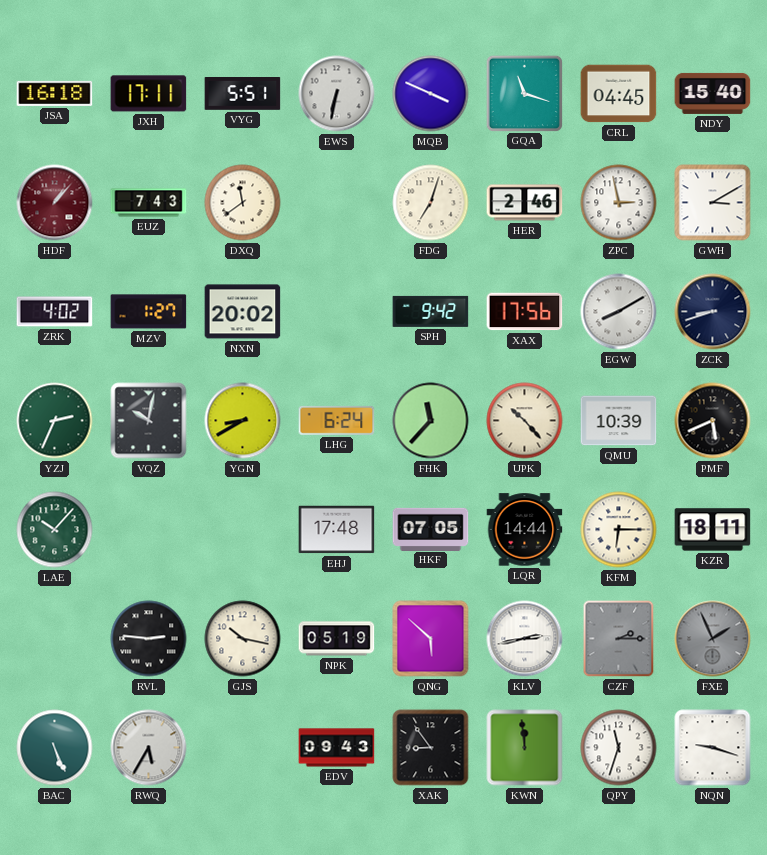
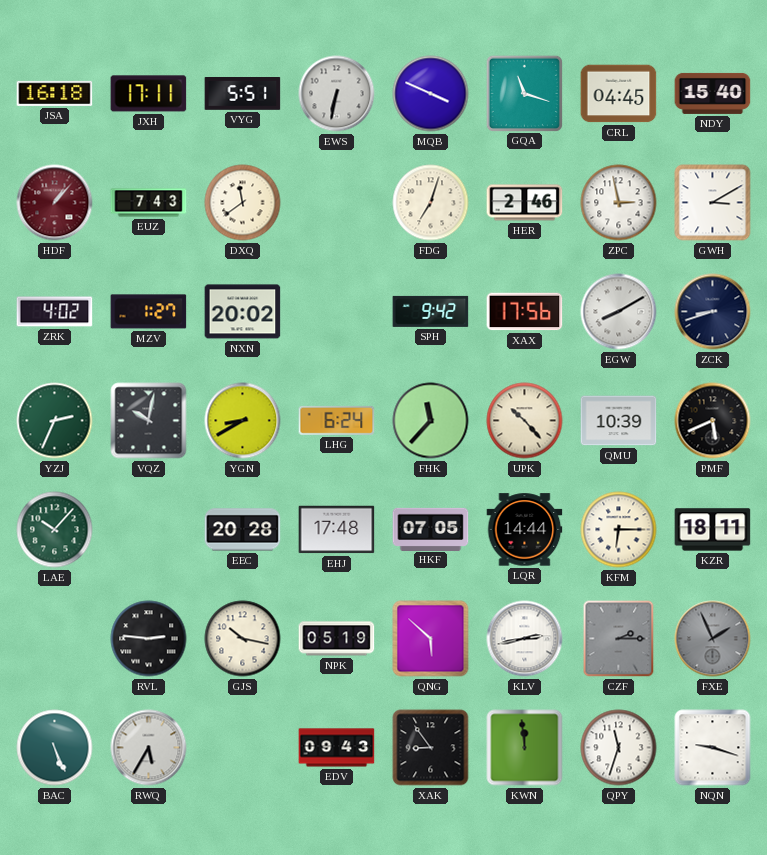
EEC: none -> 20:28
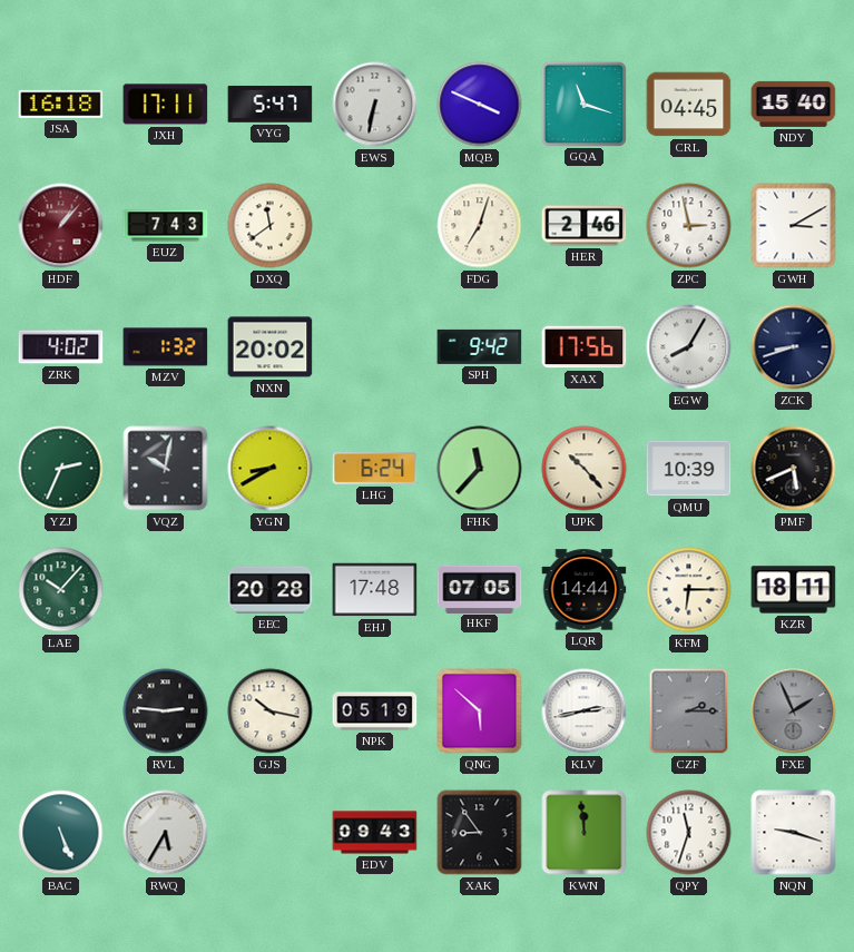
VYG: 5:51 -> 5:47
MZV: 1:27 -> 1:32
EGW: 8:10 -> 8:05
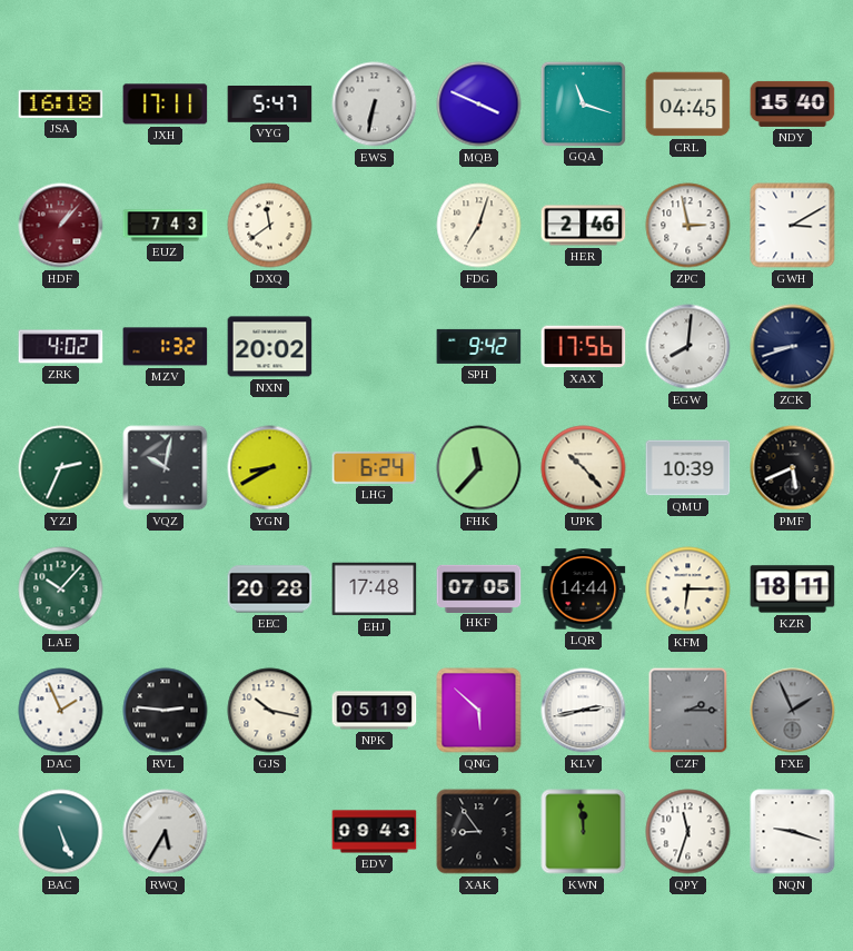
EGW: 8:05 -> 8:01
DAC: none -> 1:56
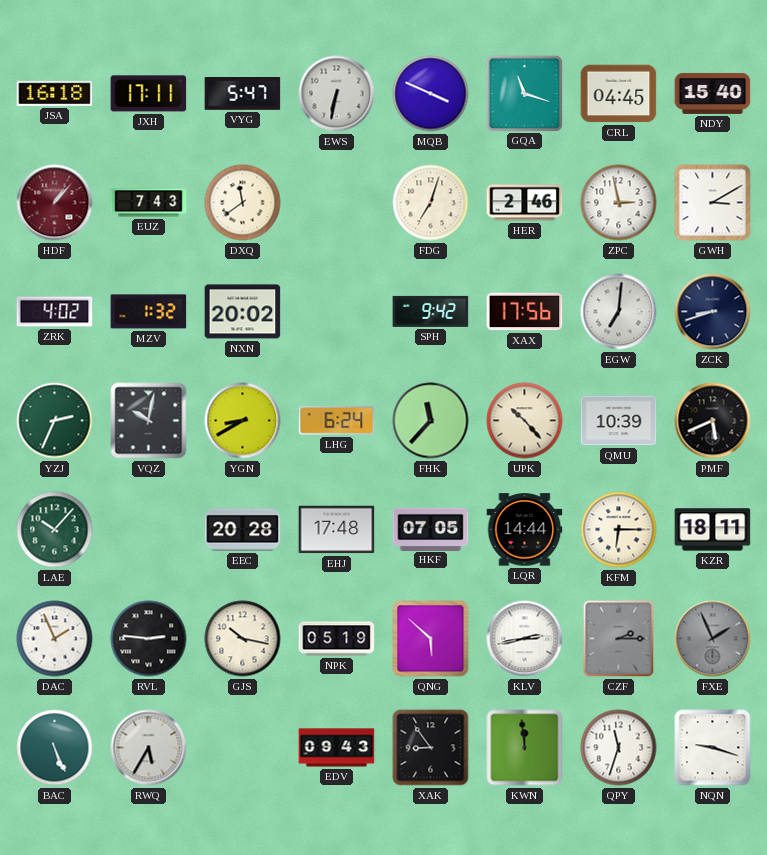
EGW: 8:01 -> 7:01
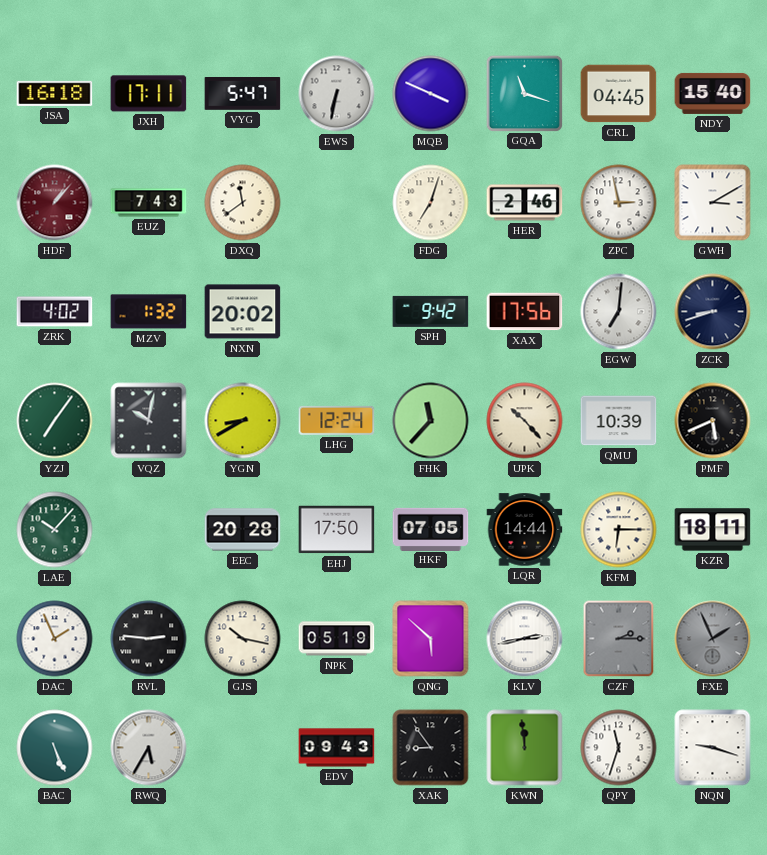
YZJ: 2:34 -> 7:06
LHG: 6:24 -> 12:24
EHJ: 17:48 -> 17:50
